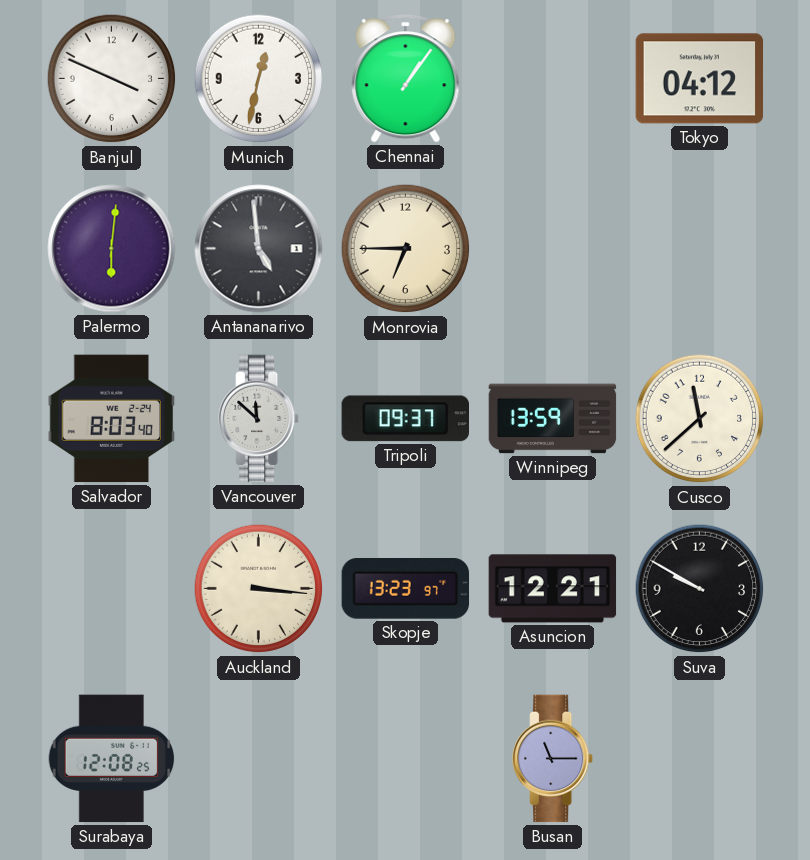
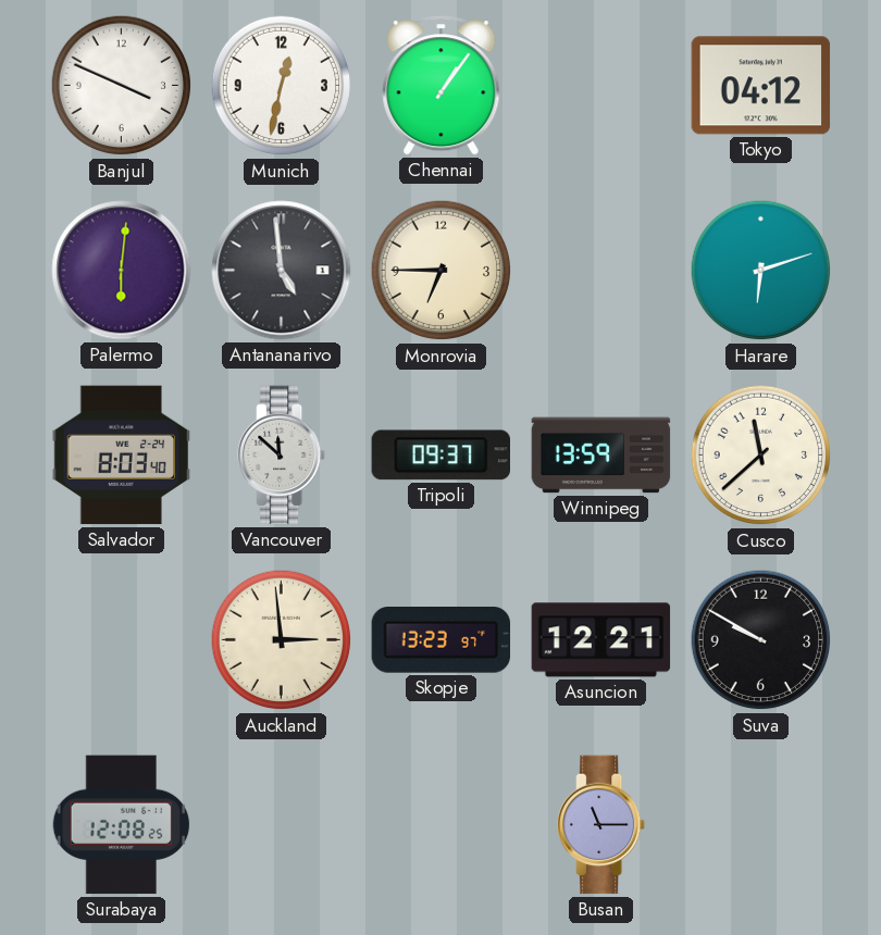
Harare: none -> 6:12
Auckland: 3:16 -> 2:59
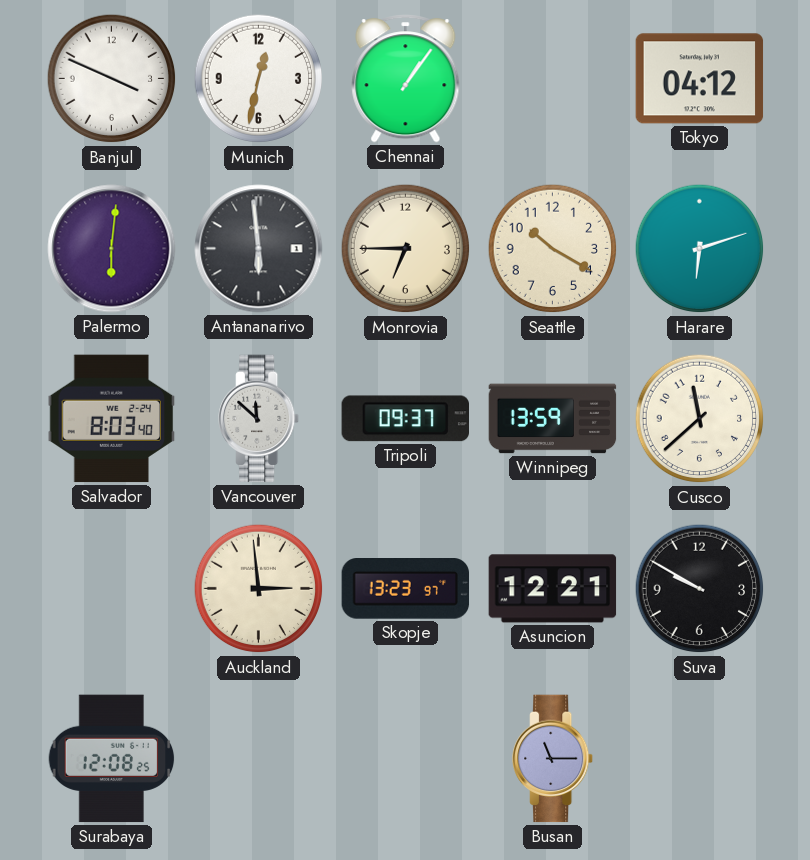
Antananarivo: 4:59 -> 5:59
Seattle: none -> 10:20
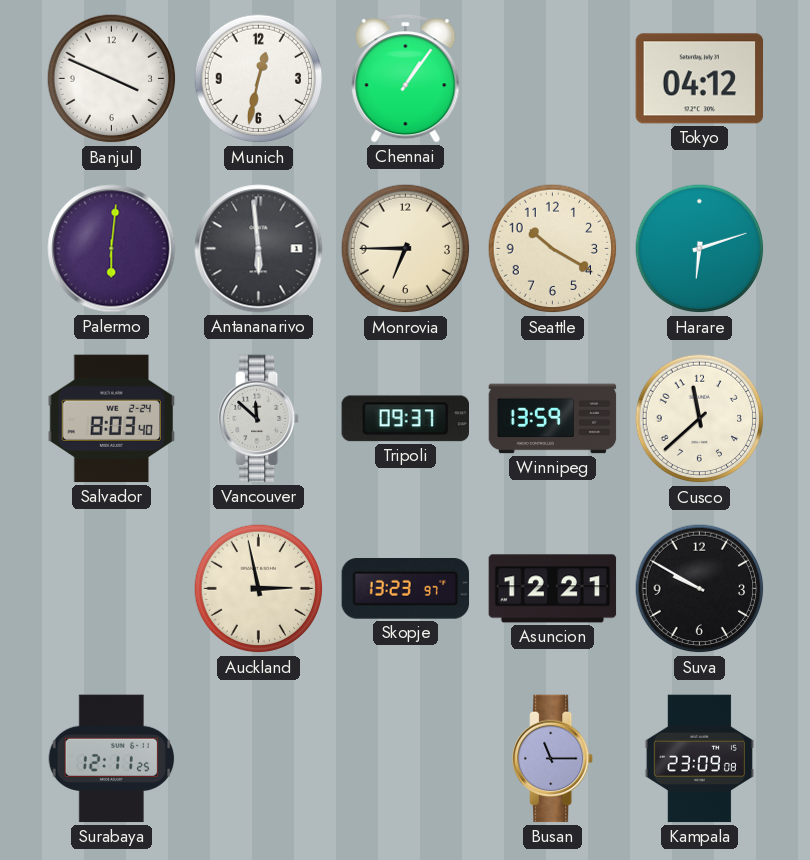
Auckland: 2:59 -> 2:58
Surabaya: 12:08 -> 12:11
Kampala: none -> 23:09
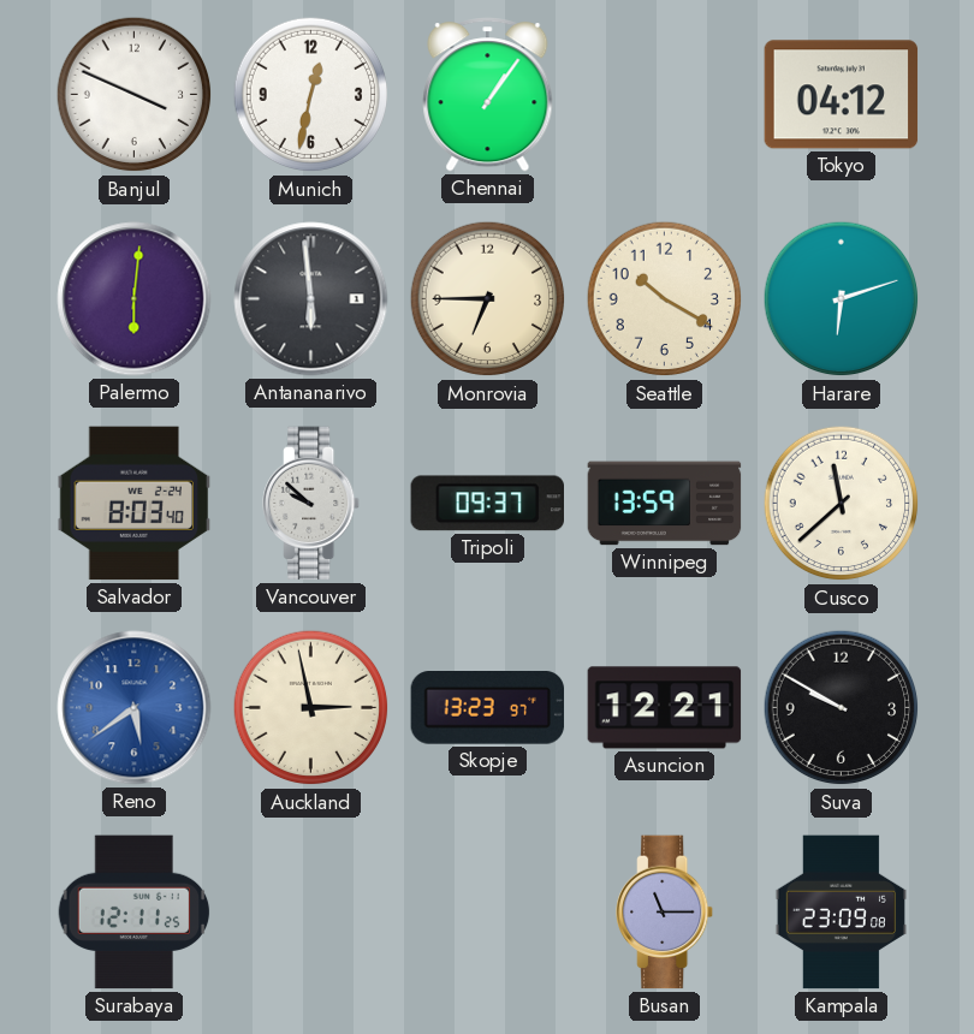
Vancouver: 11:52 -> 9:52
Reno: none -> 5:39
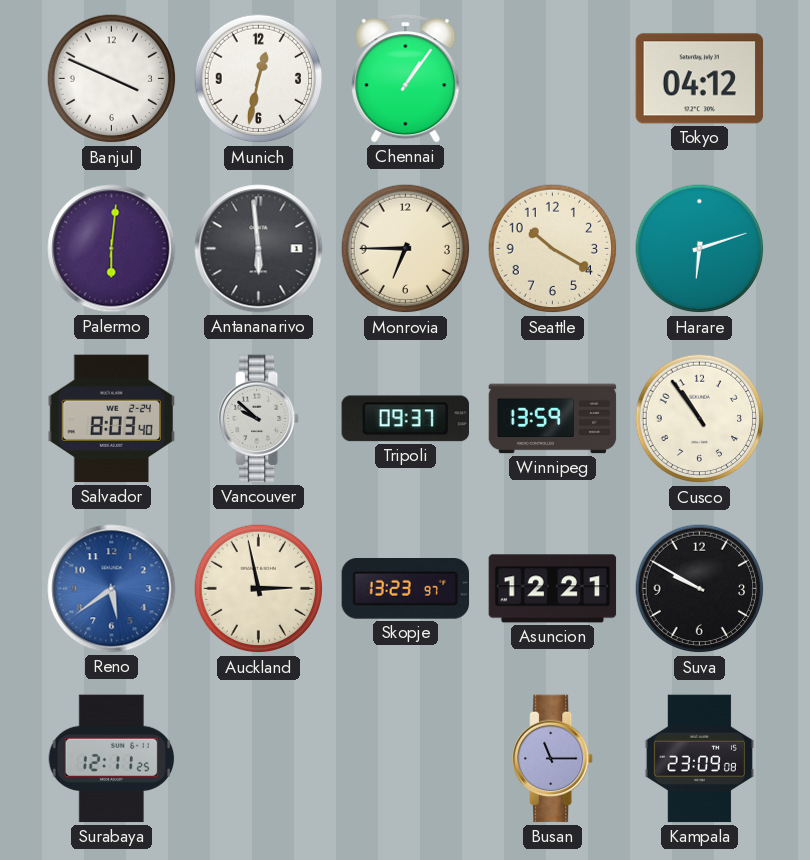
Cusco: 11:38 -> 10:54
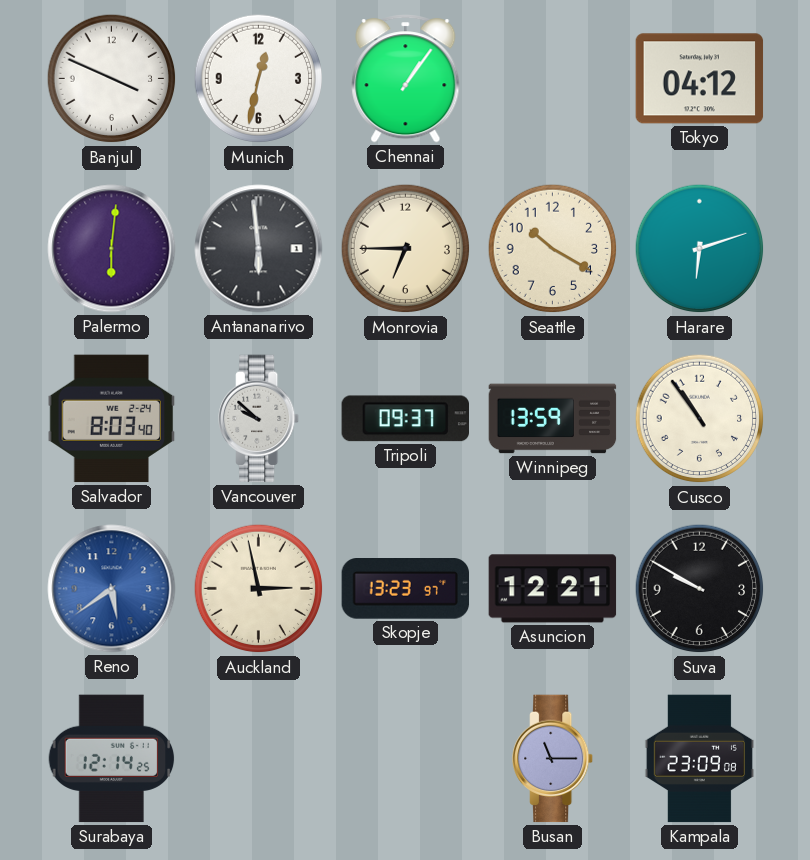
Surabaya: 12:11 -> 12:14
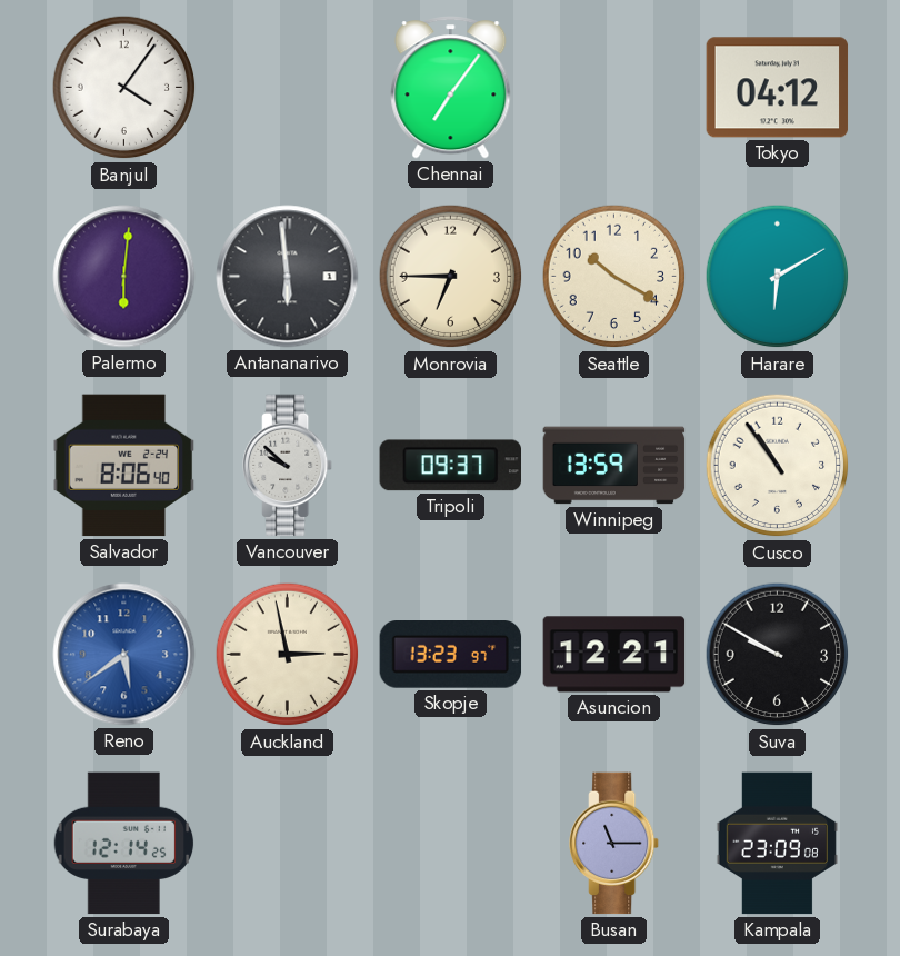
Banjul: 3:49 -> 4:06
Munich: 12:32 -> none
Chennai: 1:06 -> 7:06
Harare: 6:12 -> 6:10
Salvador: 8:03 -> 8:06
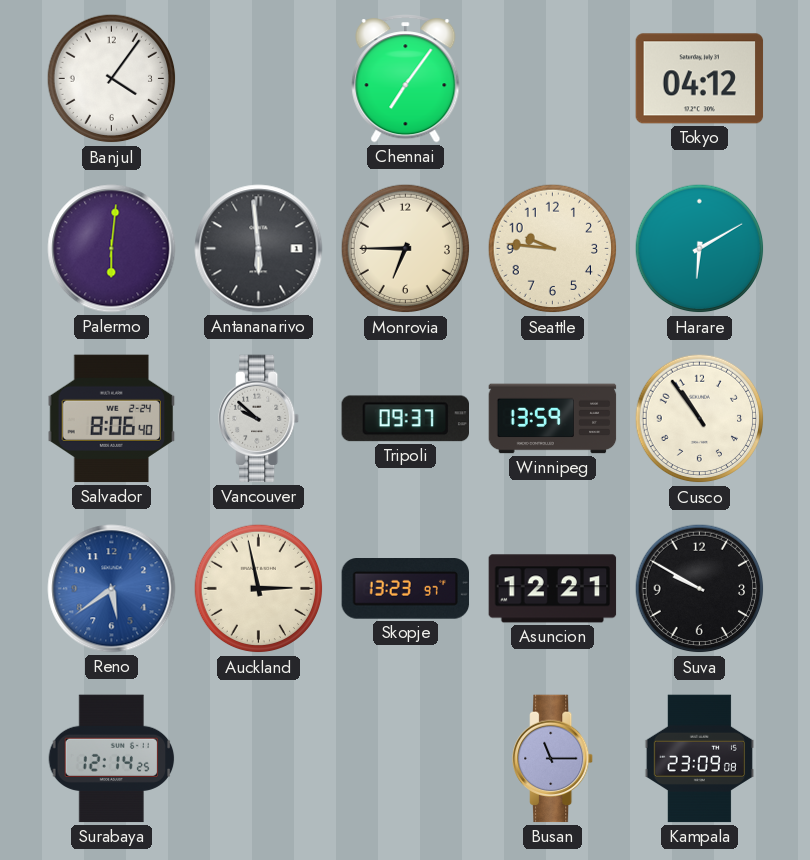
Seattle: 10:20 -> 9:46
